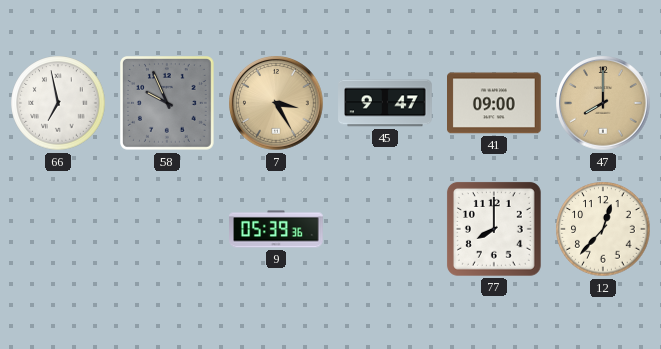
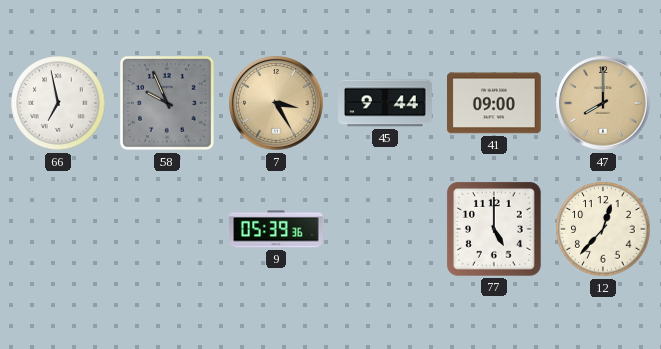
45: 9:47 -> 9:44
77: 8:00 -> 5:00
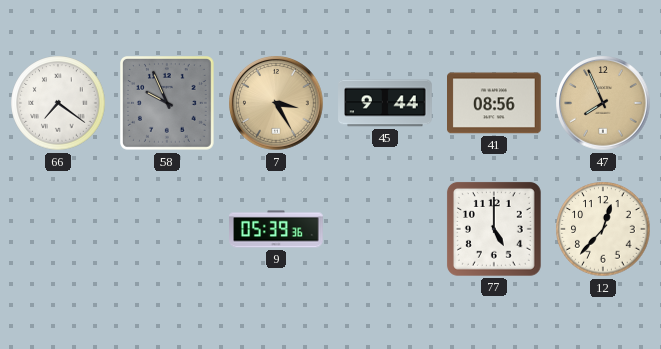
66: 6:58 -> 7:21
41: 09:00 -> 08:56
47: 8:00 -> 7:56
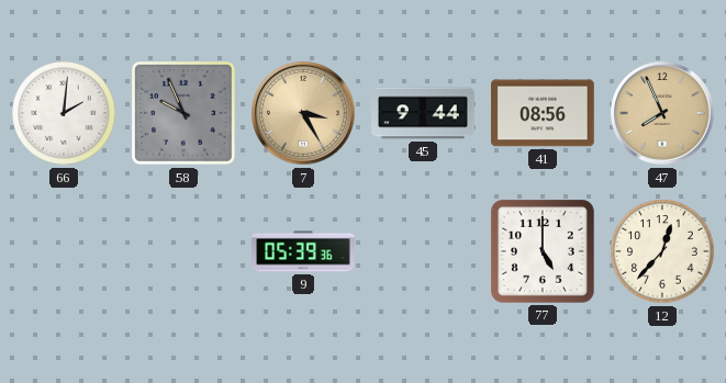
66: 7:21 -> 2:01
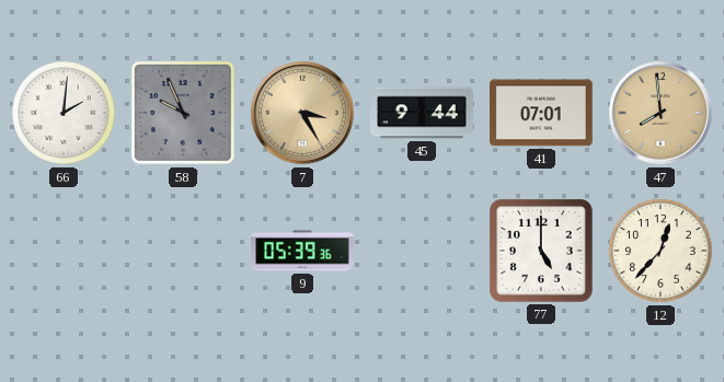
41: 08:56 -> 07:01
47: 7:56 -> 7:59
